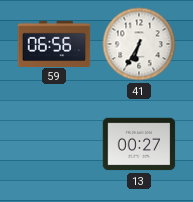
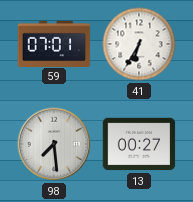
59: 06:56 -> 07:01
98: none -> 7:29
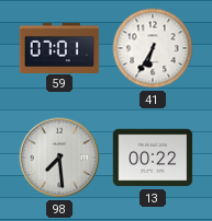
13: 00:27 -> 00:22
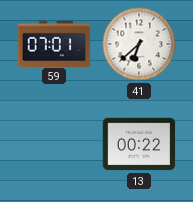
41: 6:35 -> 6:38
98: 7:29 -> none
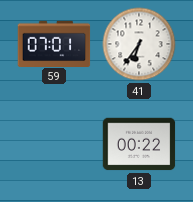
41: 6:38 -> 6:36
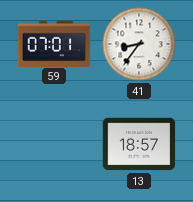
41: 6:36 -> 8:36
13: 00:22 -> 18:57
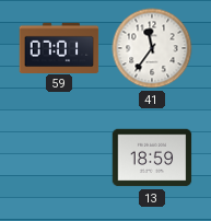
41: 8:36 -> 11:36
13: 18:57 -> 18:59
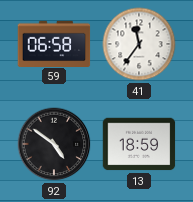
59: 07:01 -> 06:58
92: none -> 4:51
